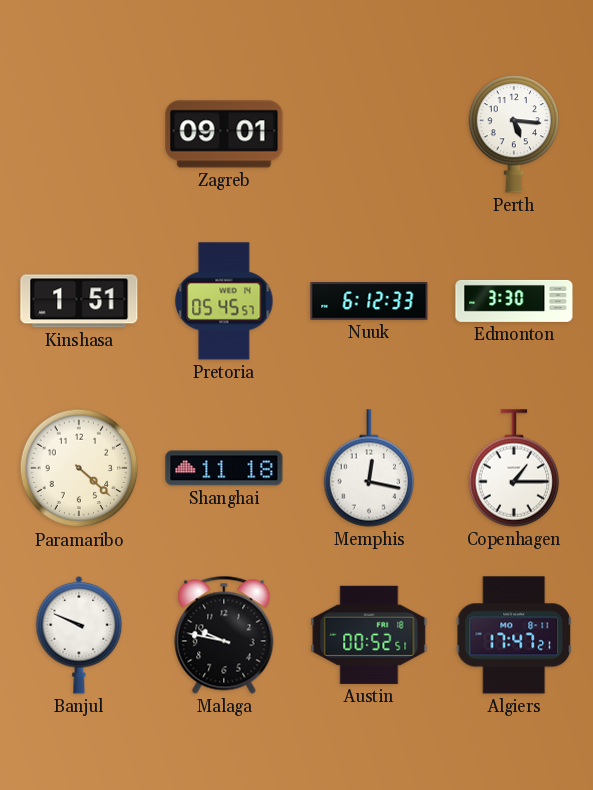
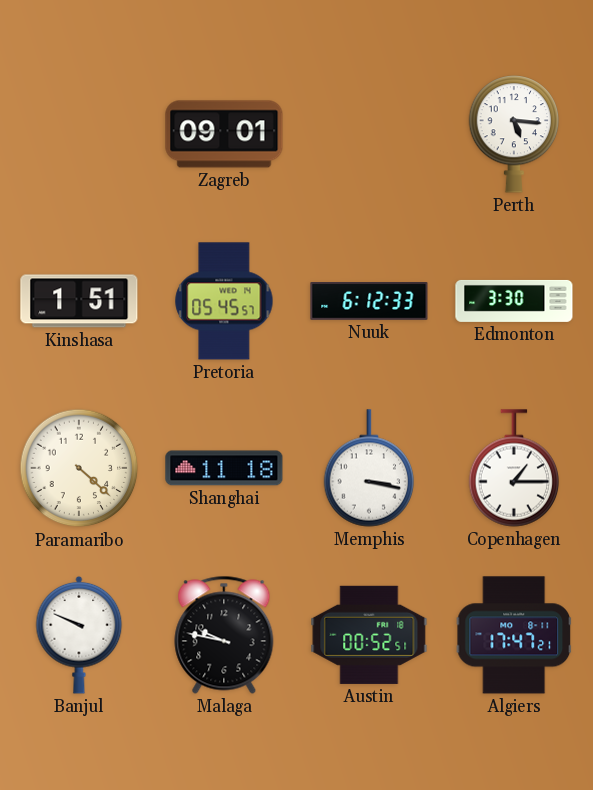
Memphis: 12:17 -> 3:17
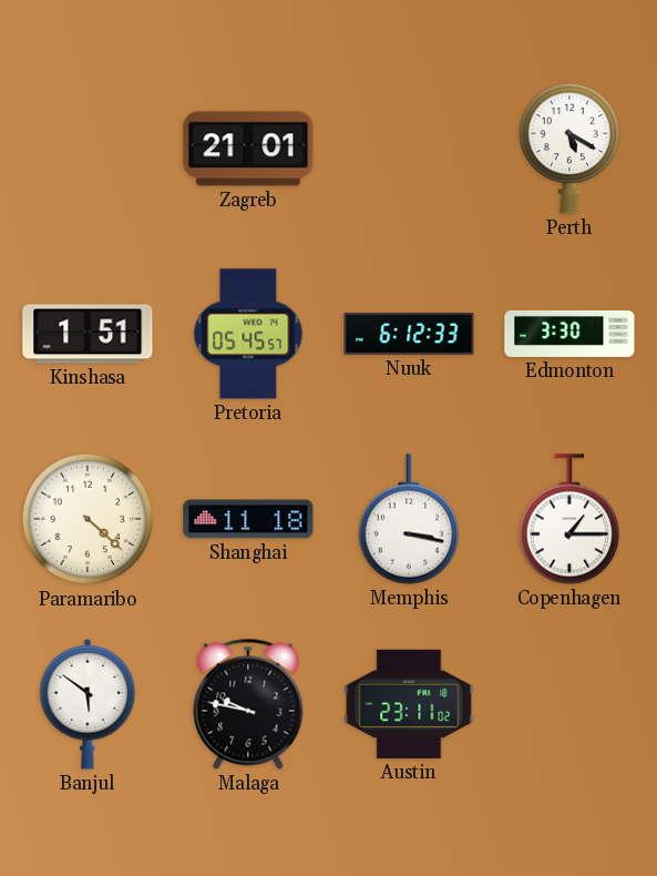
Zagreb: 09:01 -> 21:01
Perth: 5:16 -> 5:20
Banjul: 9:49 -> 5:51
Austin: 00:52 -> 23:11
Algiers: 17:47 -> none
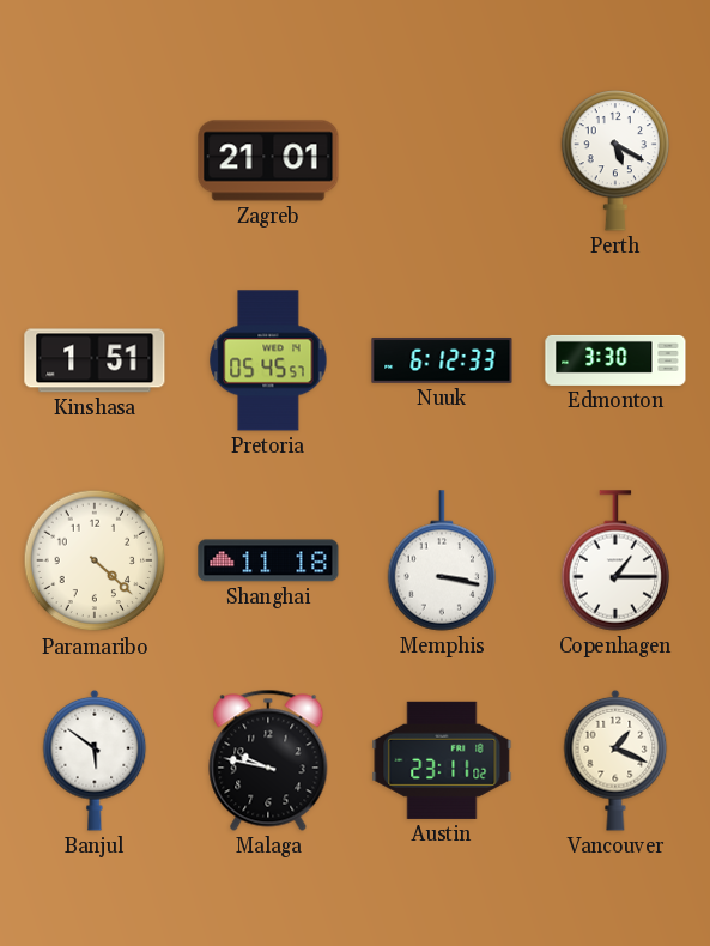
Vancouver: none -> 1:19
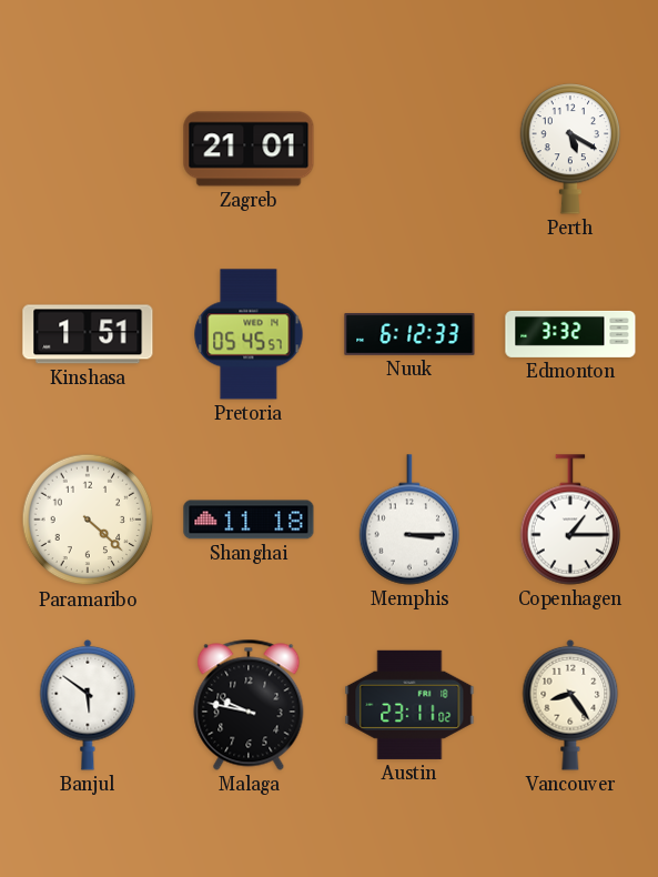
Edmonton: 3:30 -> 3:32
Memphis: 3:17 -> 3:15
Vancouver: 1:19 -> 8:24
